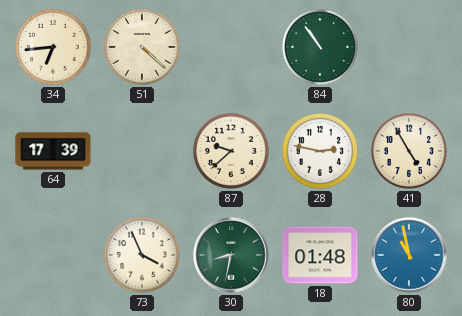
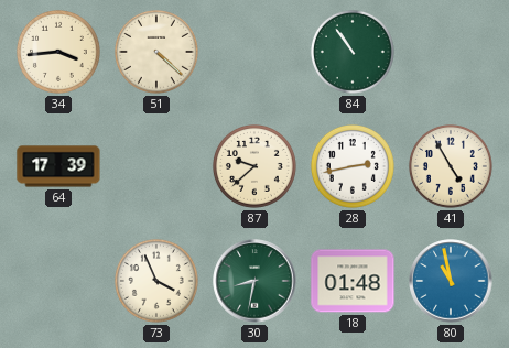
34: 6:44 -> 3:44
28: 2:47 -> 2:43
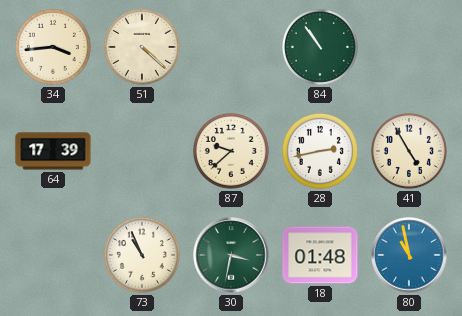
73: 3:56 -> 10:56
30: 8:32 -> 3:32
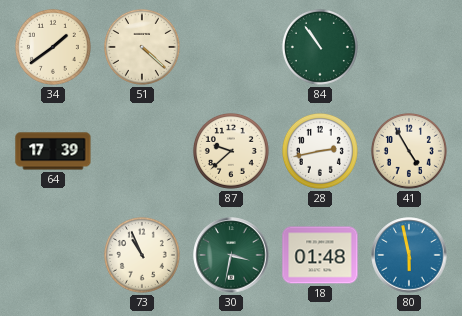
34: 3:44 -> 1:39
80: 10:58 -> 5:58
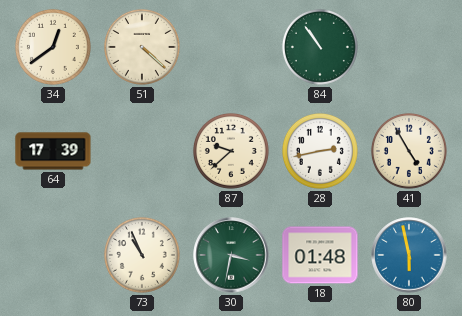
34: 1:39 -> 12:39
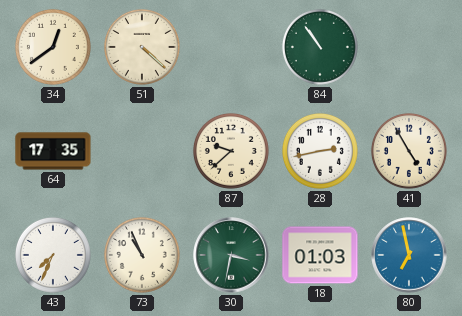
64: 17:39 -> 17:35
43: none -> 7:34
18: 01:48 -> 01:03
80: 5:58 -> 6:58
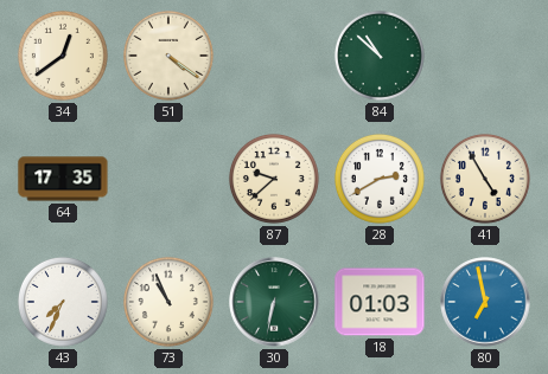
51: 4:22 -> 4:21
84: 10:54 -> 10:52
28: 2:43 -> 2:40
30: 3:32 -> 6:32
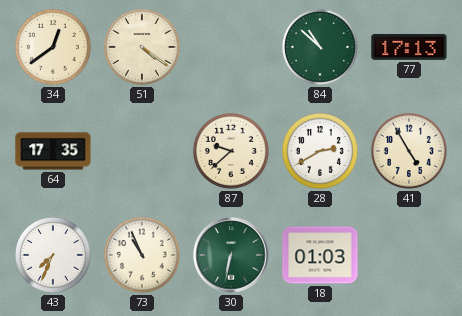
77: none -> 17:13
80: 6:58 -> none
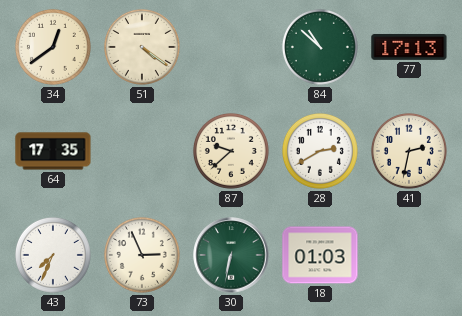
41: 4:55 -> 2:32
73: 10:56 -> 2:56
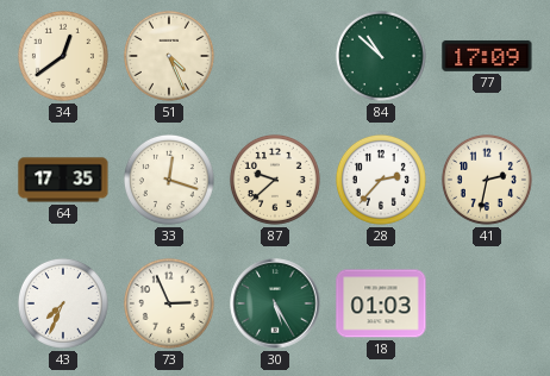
51: 4:21 -> 4:26
77: 17:13 -> 17:09
33: none -> 12:18
28: 2:40 -> 2:37
30: 6:32 -> 5:25
